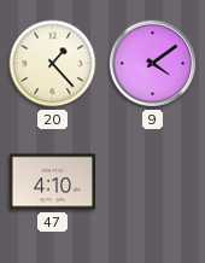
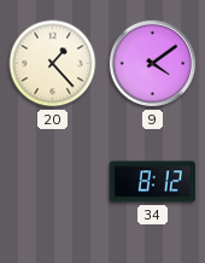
47: 4:10 -> none
34: none -> 8:12
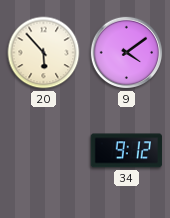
20: 1:23 -> 5:53
34: 8:12 -> 9:12
